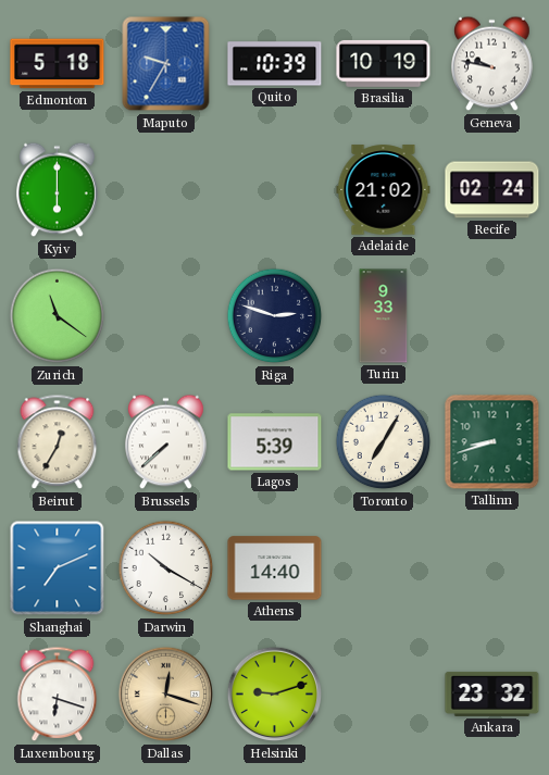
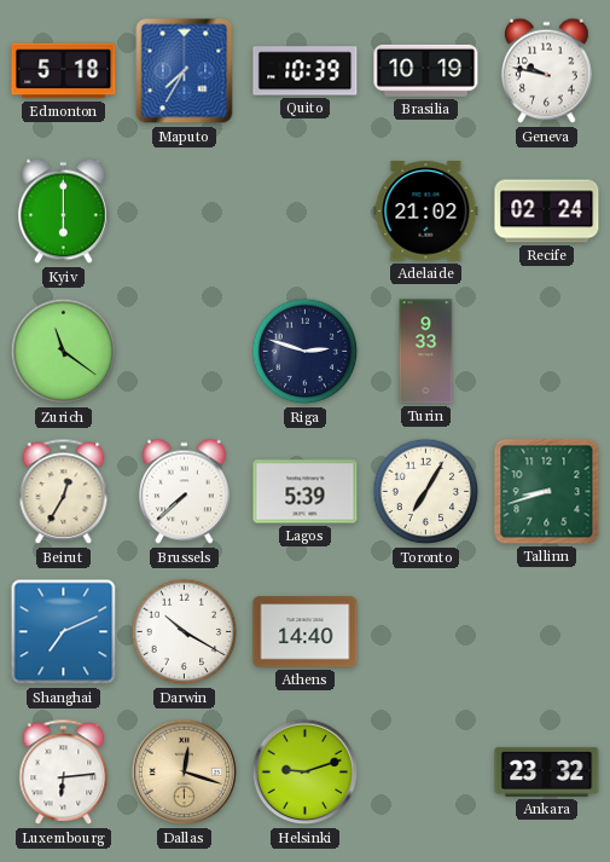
Maputo: 9:35 -> 7:35
Luxembourg: 6:18 -> 6:14
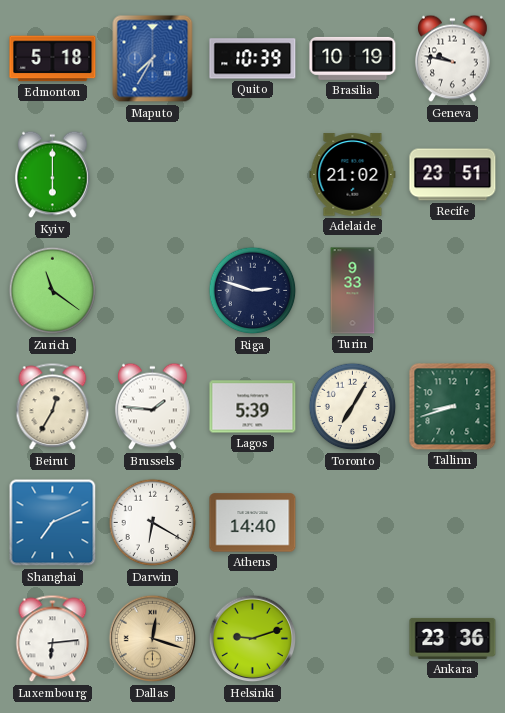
Recife: 02:24 -> 23:51
Brussels: 7:38 -> 1:46
Darwin: 10:20 -> 6:20
Ankara: 23:32 -> 23:36
